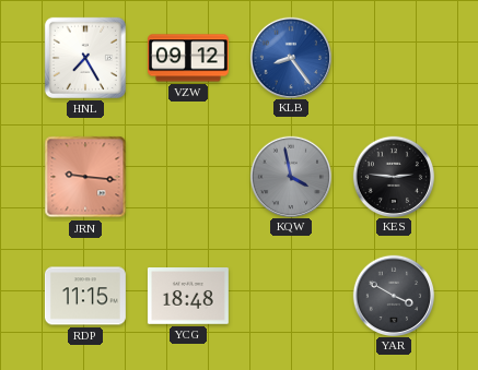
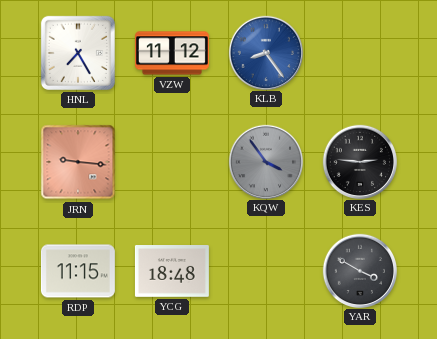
VZW: 09:12 -> 11:12
KQW: 3:58 -> 3:54
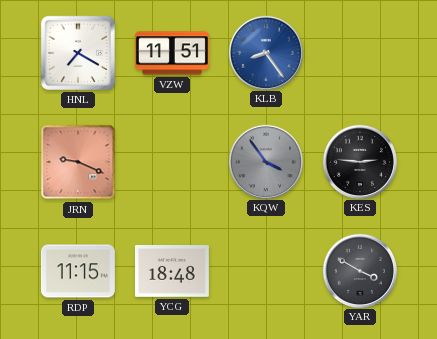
HNL: 7:25 -> 7:20
VZW: 11:12 -> 11:51
JRN: 9:16 -> 9:19
